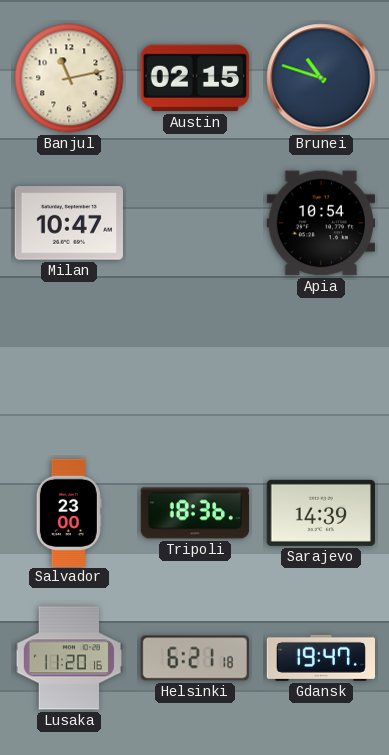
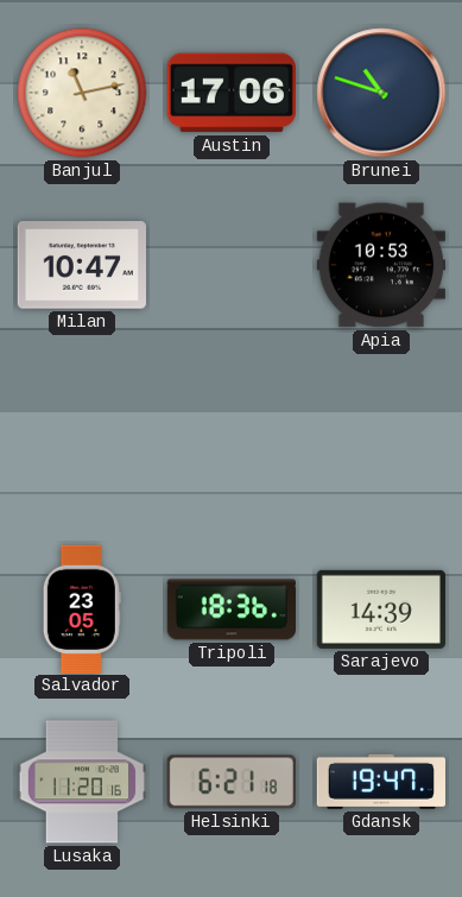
Austin: 02:15 -> 17:06
Apia: 10:54 -> 10:53
Salvador: 23:00 -> 23:05
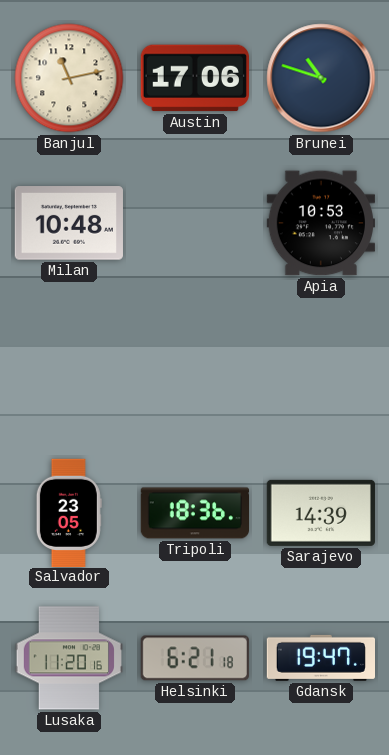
Milan: 10:47 -> 10:48
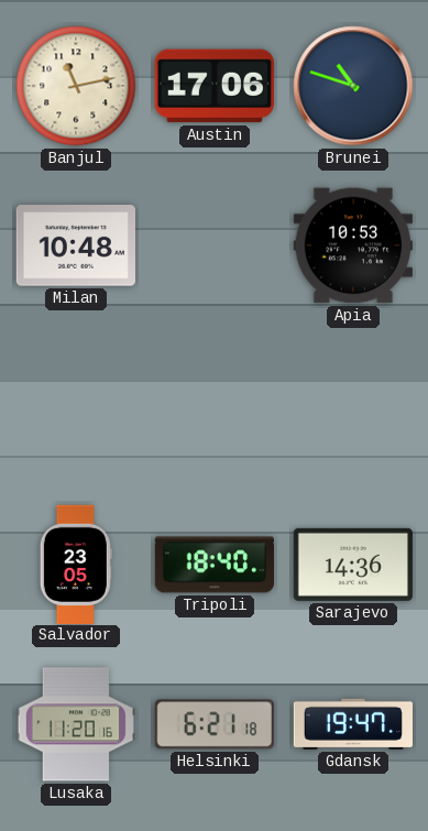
Tripoli: 18:36 -> 18:40
Sarajevo: 14:39 -> 14:36
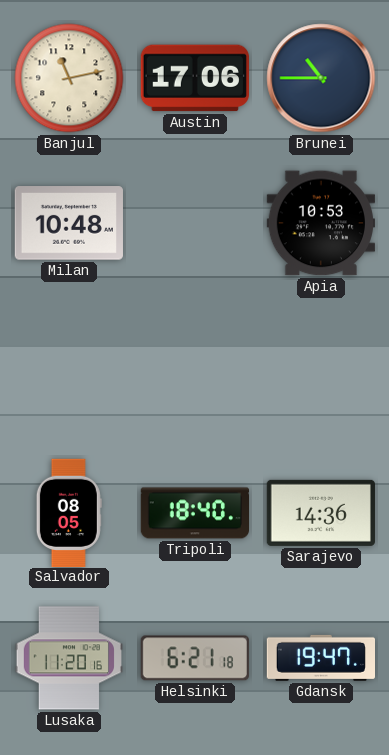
Brunei: 10:48 -> 10:45
Salvador: 23:05 -> 08:05
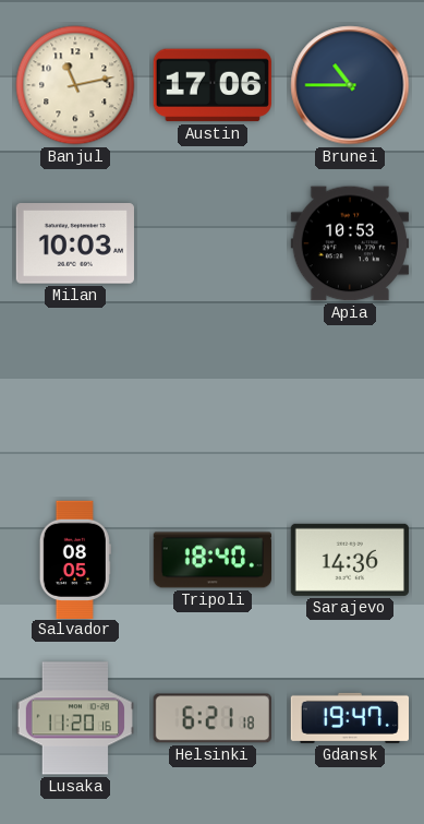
Milan: 10:48 -> 10:03
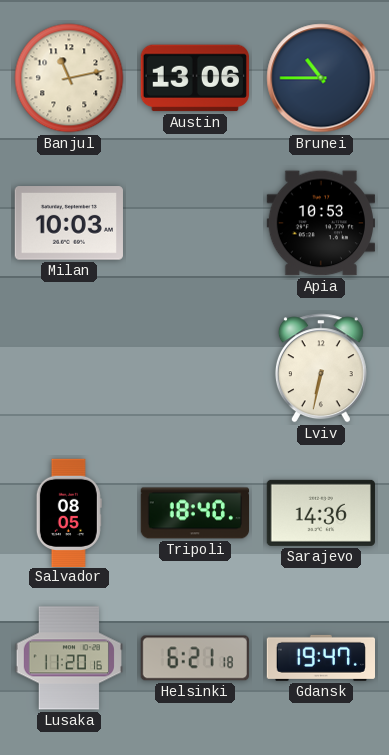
Austin: 17:06 -> 13:06
Lviv: none -> 6:32
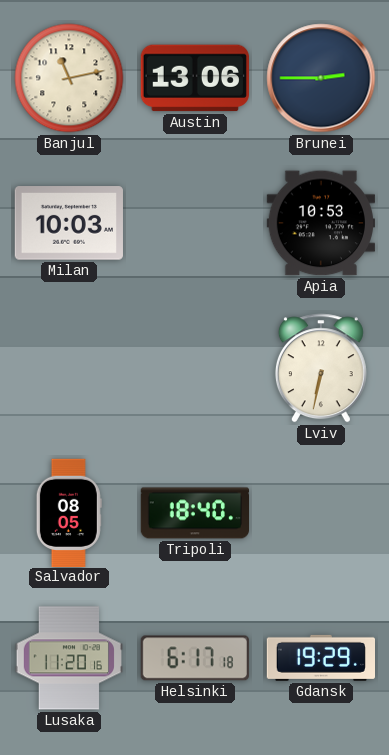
Brunei: 10:45 -> 2:45
Sarajevo: 14:36 -> none
Helsinki: 6:21 -> 6:17
Gdansk: 19:47 -> 19:29
